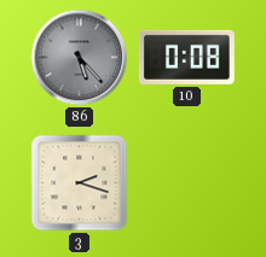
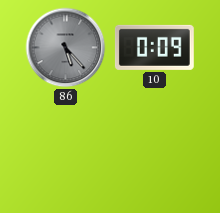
10: 0:08 -> 0:09
3: 2:18 -> none
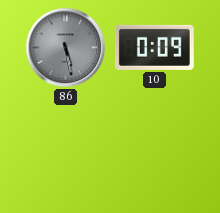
86: 5:23 -> 5:28
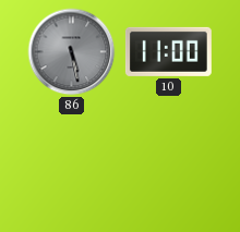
10: 0:09 -> 11:00
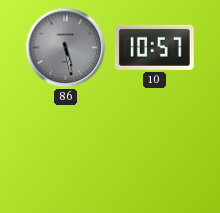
10: 11:00 -> 10:57
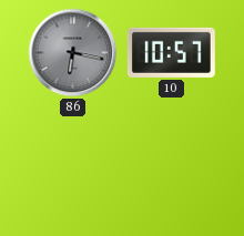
86: 5:28 -> 6:17
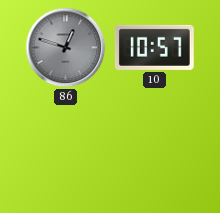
86: 6:17 -> 12:48
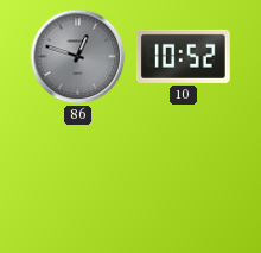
10: 10:57 -> 10:52
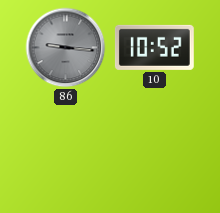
86: 12:48 -> 9:16
